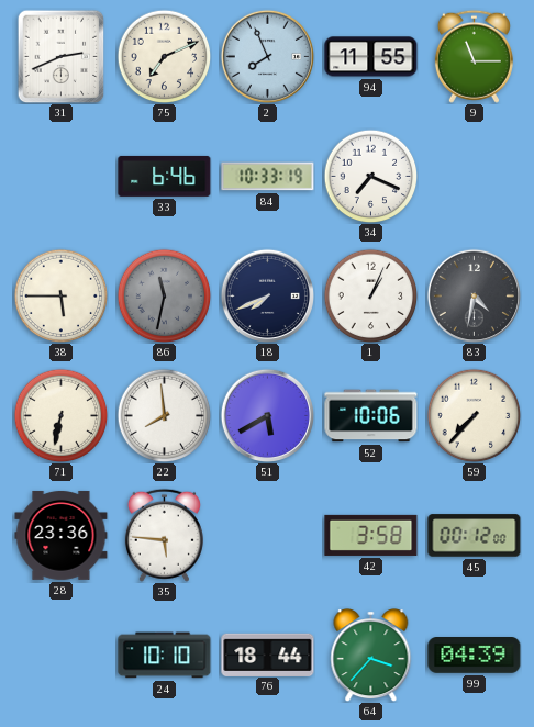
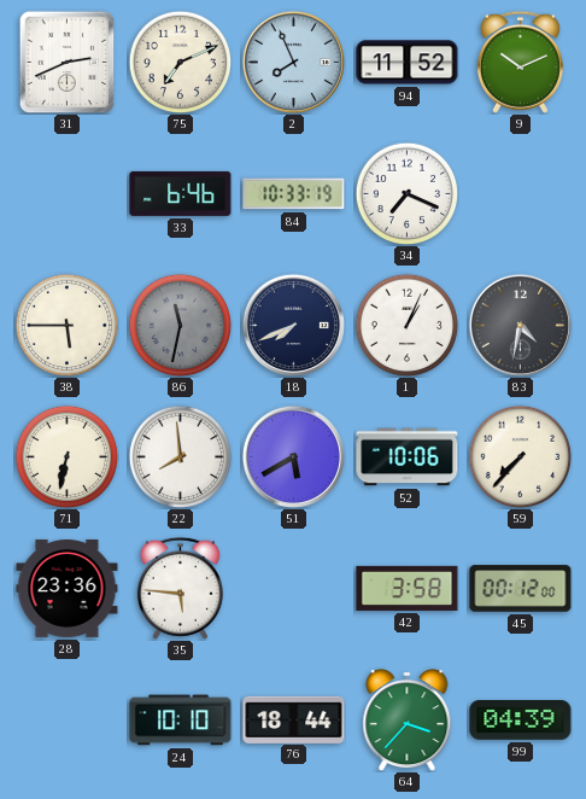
94: 11:55 -> 11:52
9: 11:15 -> 10:11
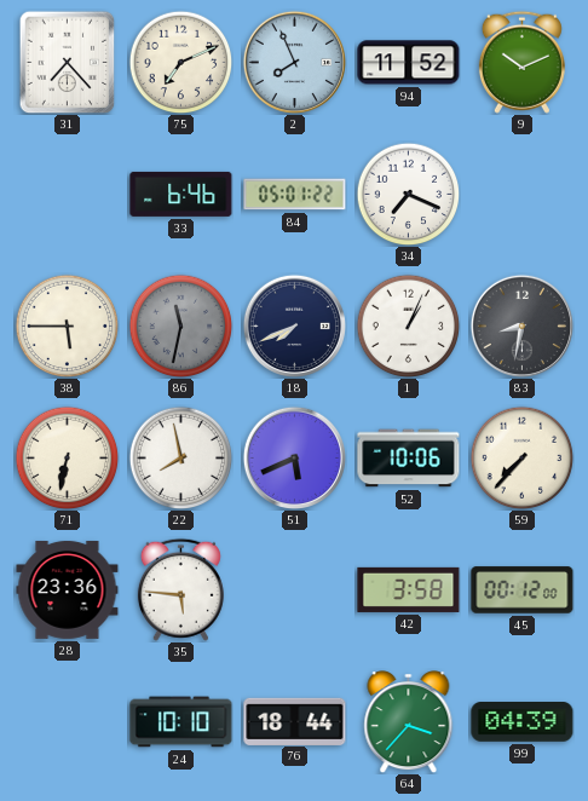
31: 2:41 -> 7:23
84: 10:33 -> 05:01
83: 4:32 -> 8:32
22: 7:59 -> 7:58
51: 5:40 -> 5:41
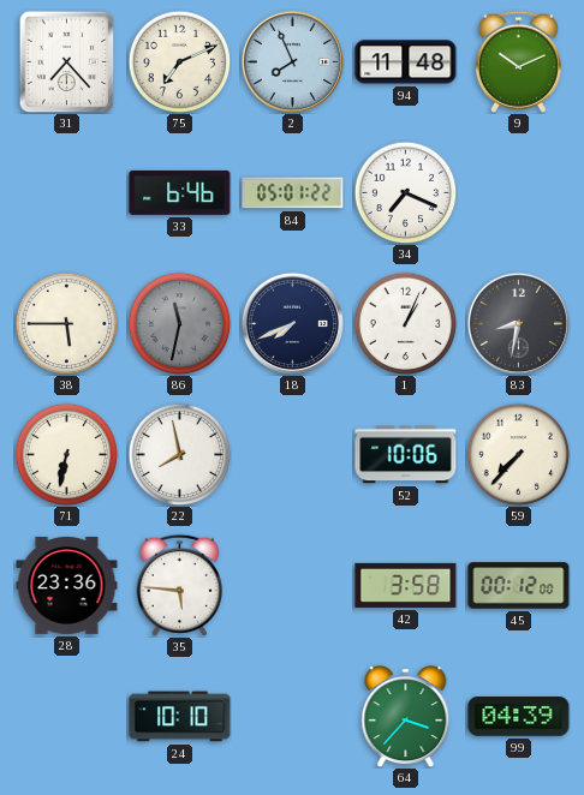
94: 11:52 -> 11:48
51: 5:41 -> none
76: 18:44 -> none
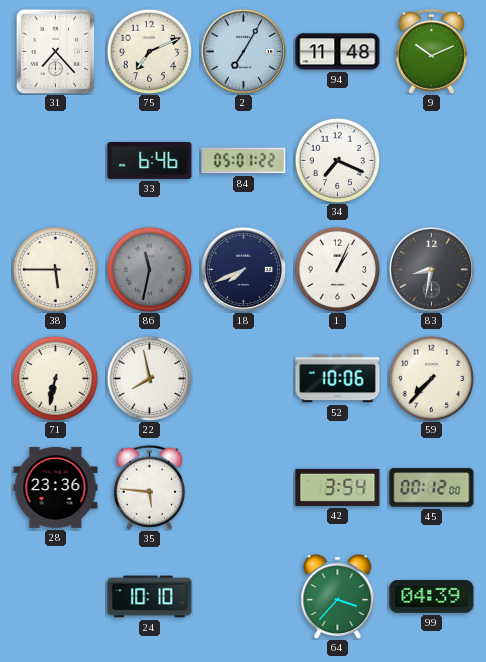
2: 7:56 -> 7:05
42: 3:58 -> 3:54
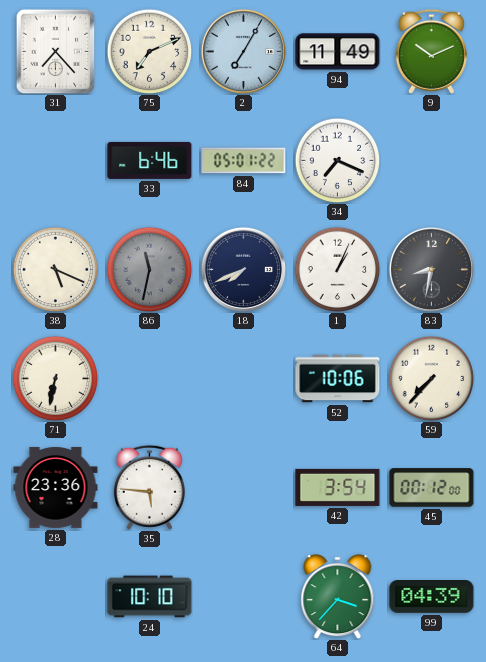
94: 11:48 -> 11:49
38: 5:45 -> 5:19
22: 7:58 -> none
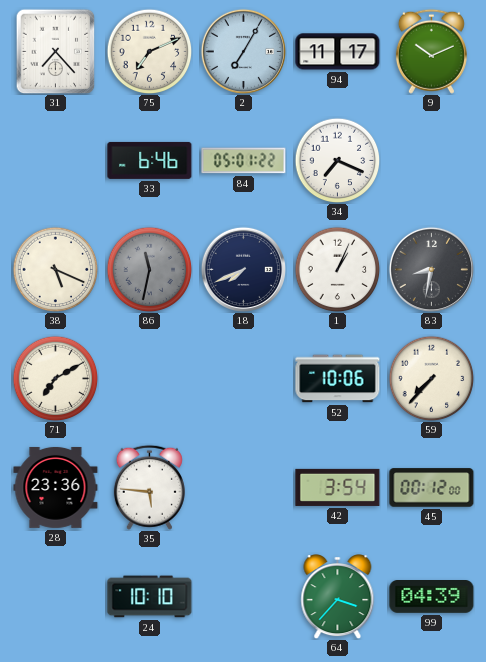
94: 11:49 -> 11:17
71: 6:32 -> 7:10
